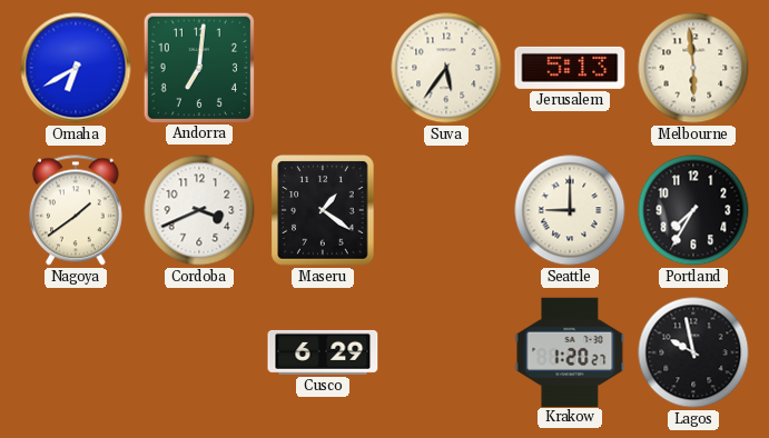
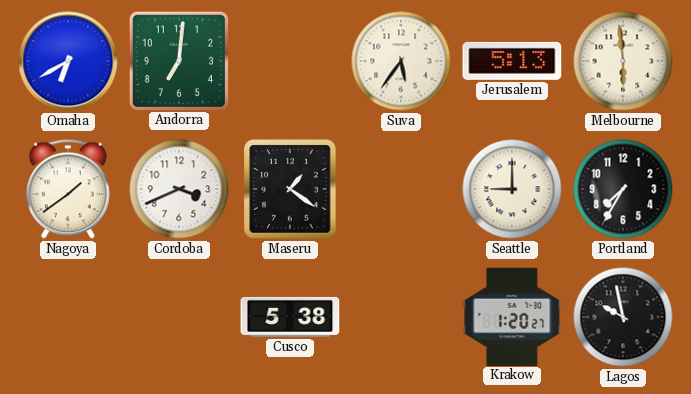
Cusco: 6:29 -> 5:38
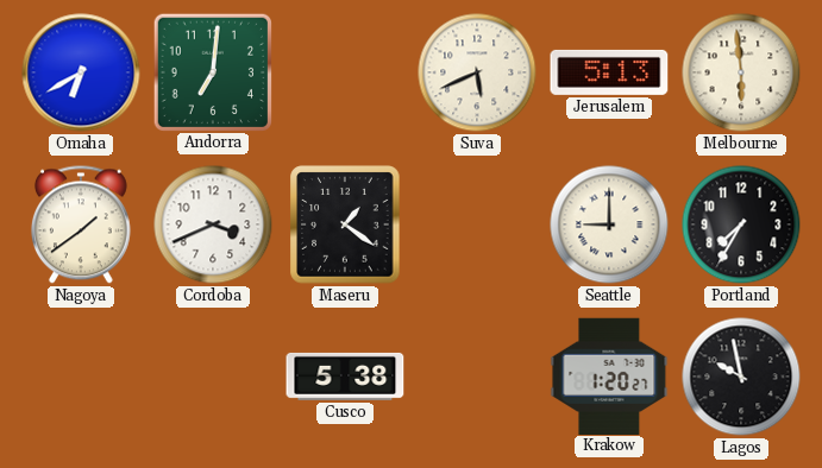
Suva: 5:36 -> 5:41
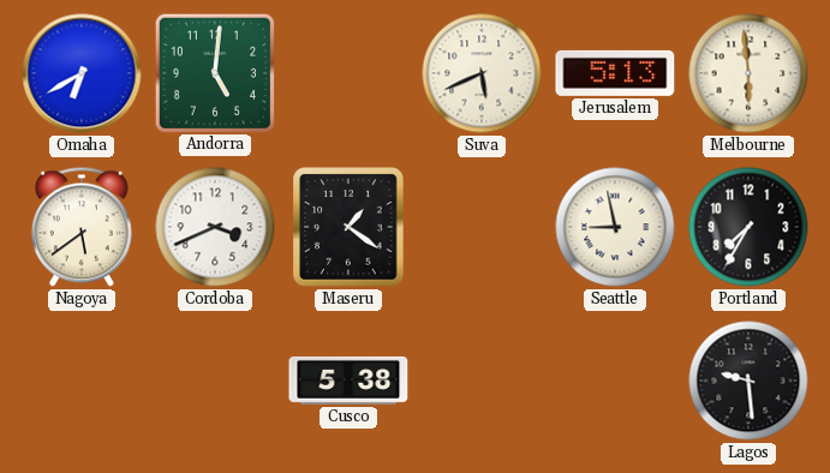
Andorra: 7:01 -> 5:01
Nagoya: 1:39 -> 5:39
Seattle: 9:00 -> 8:58
Krakow: 1:20 -> none
Lagos: 9:58 -> 9:29
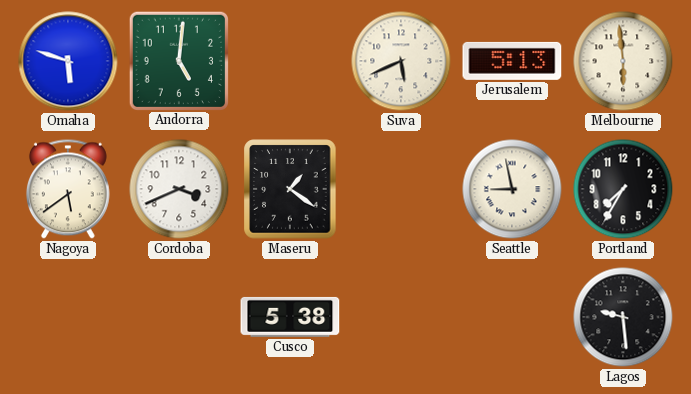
Omaha: 6:40 -> 5:48
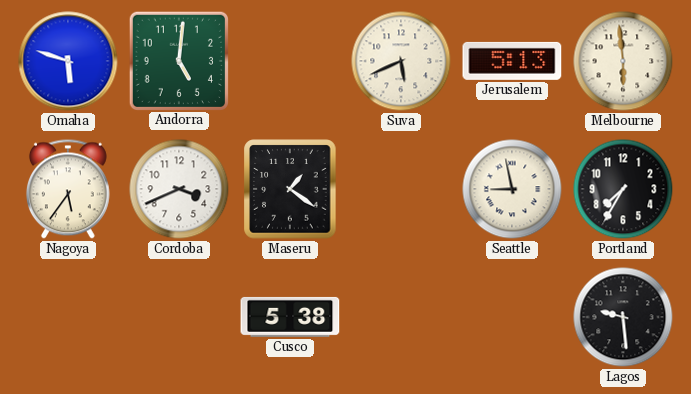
Nagoya: 5:39 -> 5:36
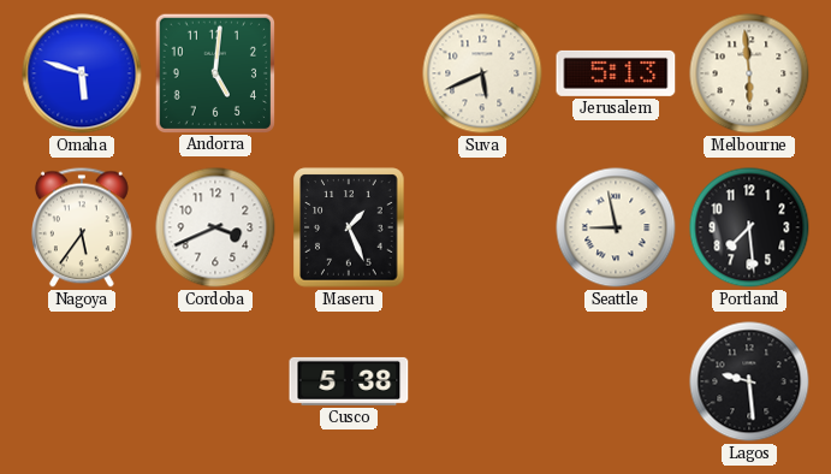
Maseru: 1:21 -> 1:26
Portland: 7:35 -> 7:29
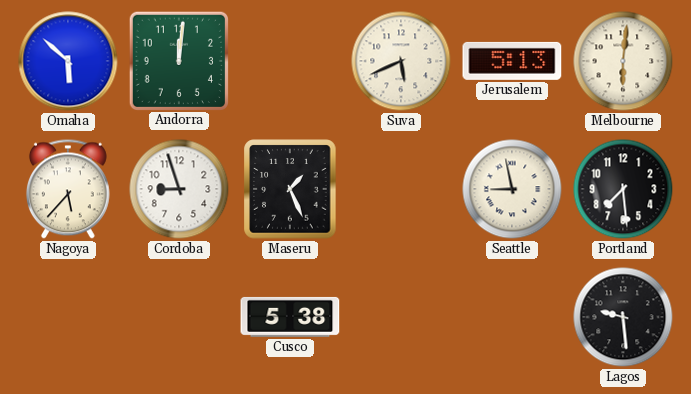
Omaha: 5:48 -> 5:52
Andorra: 5:01 -> 12:01
Melbourne: 5:59 -> 6:01
Nagoya: 5:36 -> 5:37
Cordoba: 3:41 -> 8:57
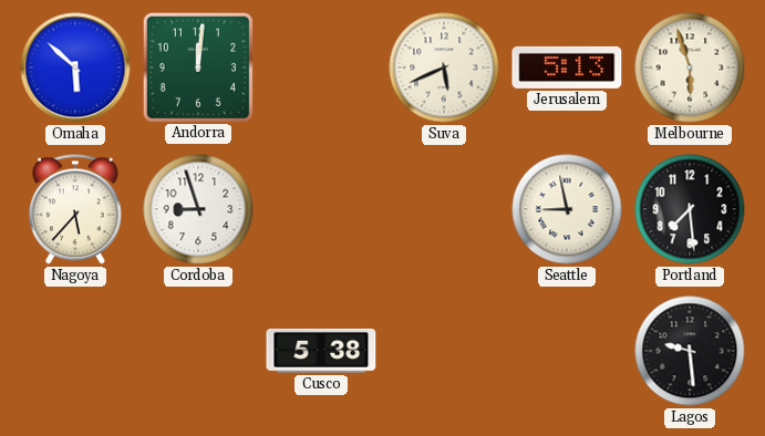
Melbourne: 6:01 -> 5:57
Maseru: 1:26 -> none
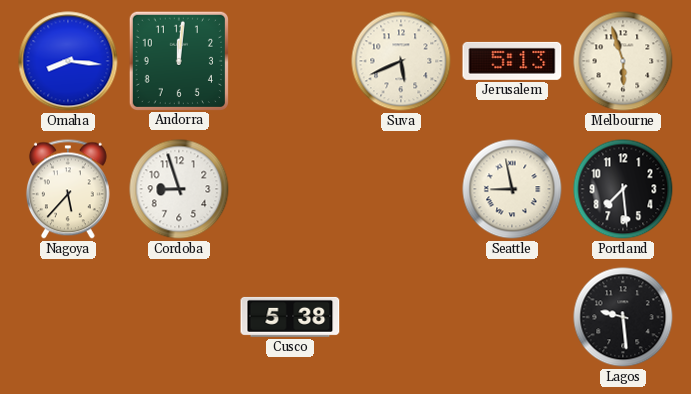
Omaha: 5:52 -> 8:16
